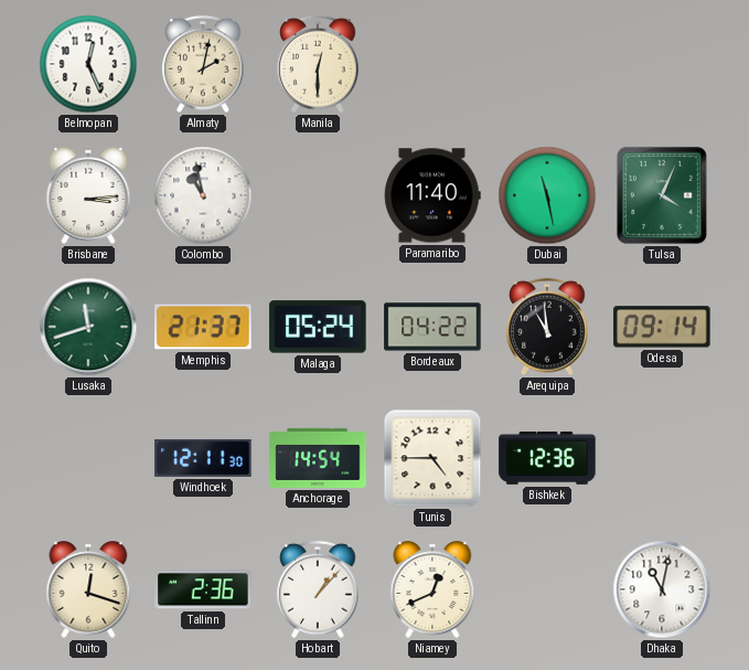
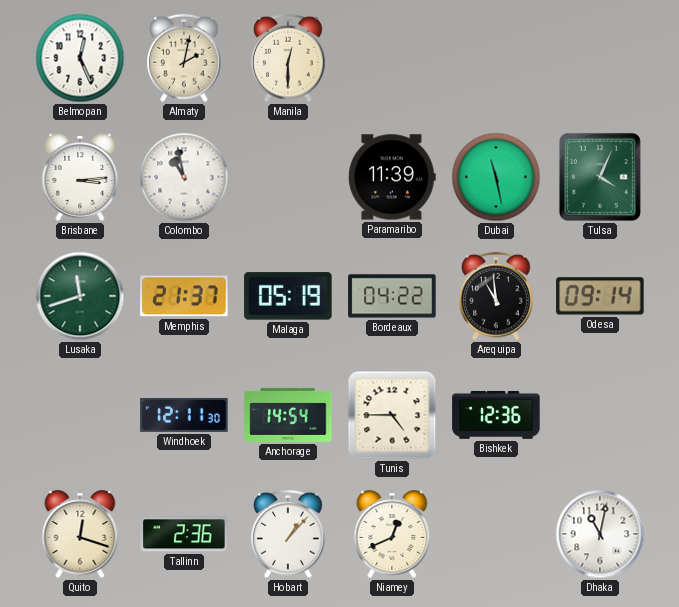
Paramaribo: 11:40 -> 11:39
Malaga: 05:24 -> 05:19
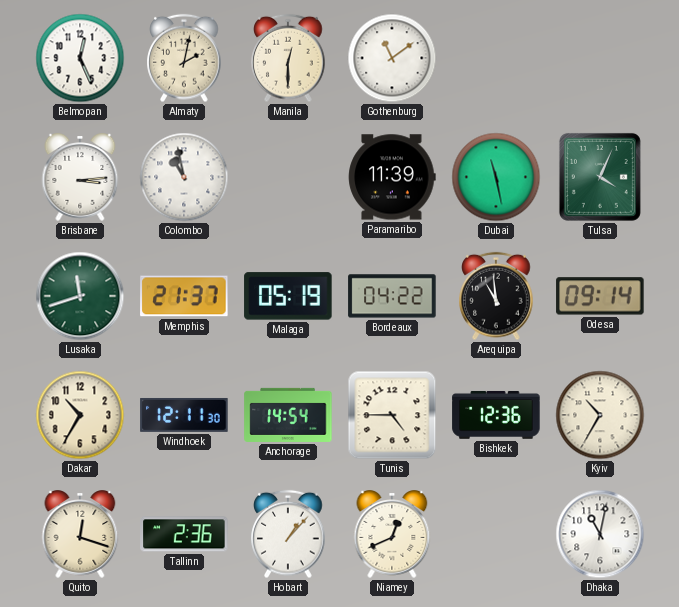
Gothenburg: none -> 11:09
Dakar: none -> 10:35
Kyiv: none -> 10:35
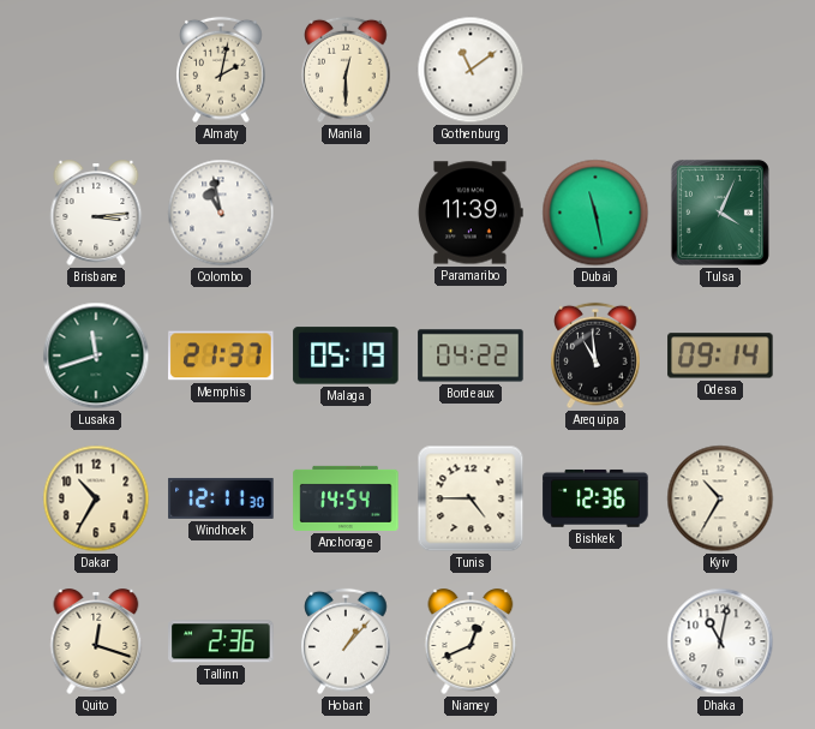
Belmopan: 12:26 -> none
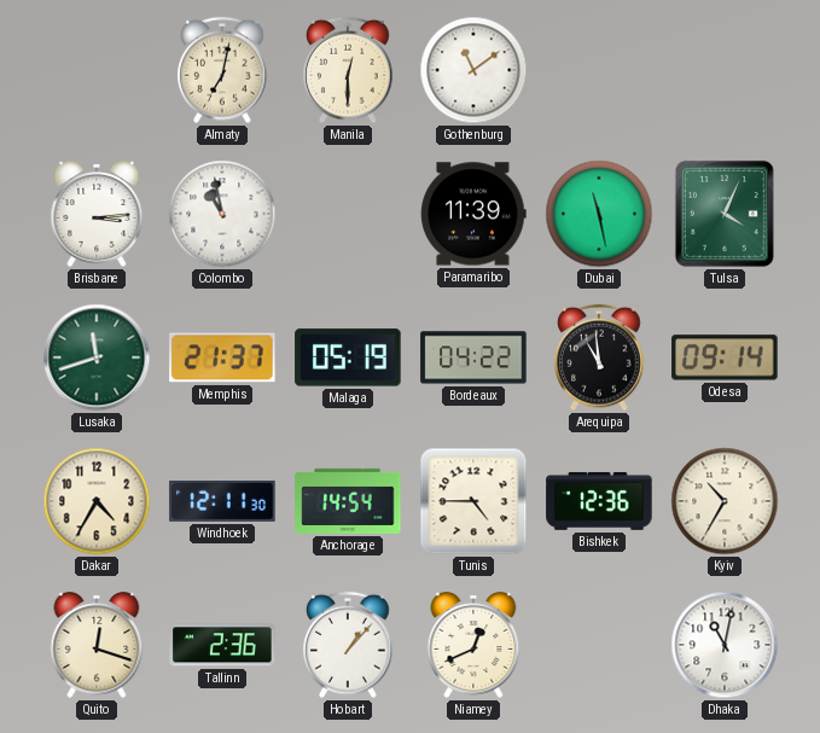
Almaty: 2:02 -> 7:02
Dakar: 10:35 -> 4:35
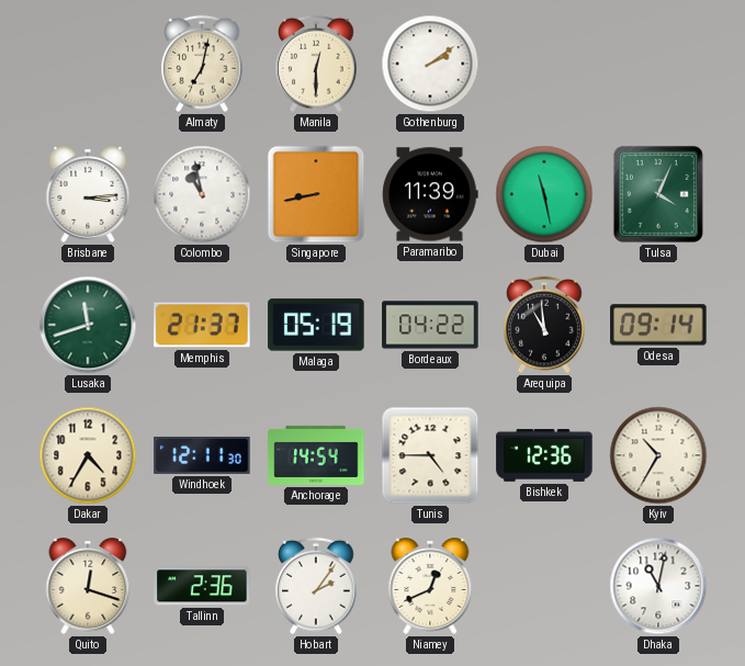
Gothenburg: 11:09 -> 2:09
Singapore: none -> 8:43
Hobart: 1:07 -> 2:06
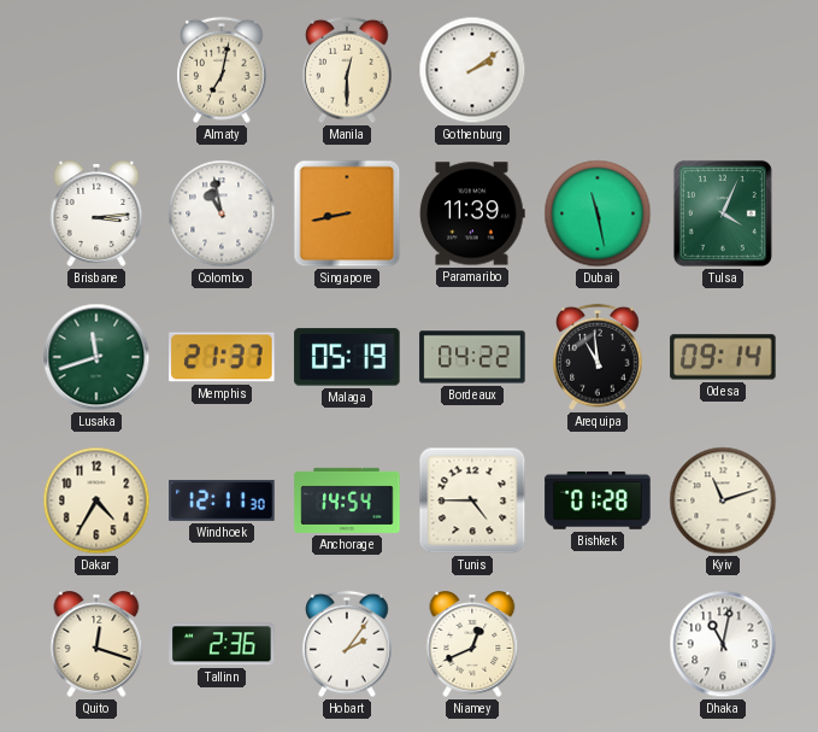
Bishkek: 12:36 -> 01:28
Kyiv: 10:35 -> 11:12
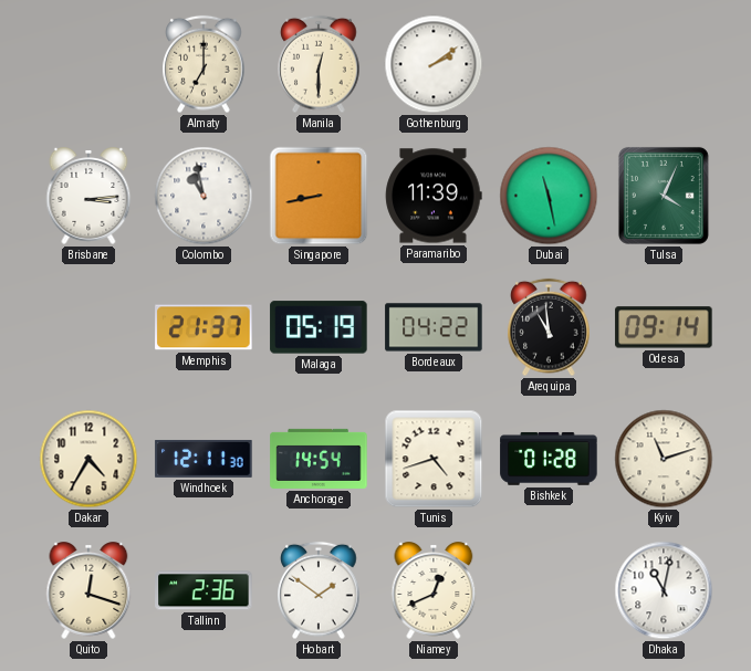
Almaty: 7:02 -> 7:00
Lusaka: 11:42 -> none
Tunis: 4:45 -> 4:42
Hobart: 2:06 -> 1:51
